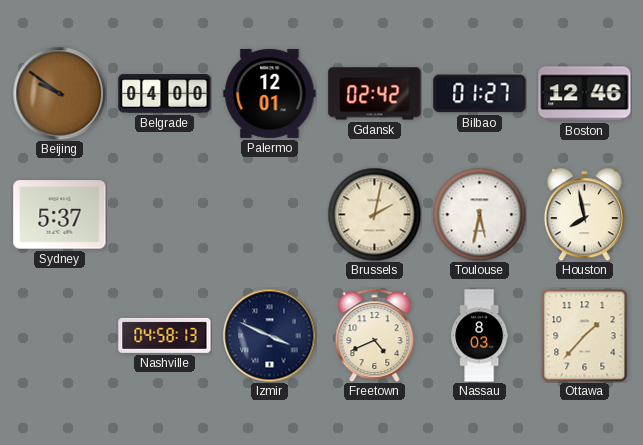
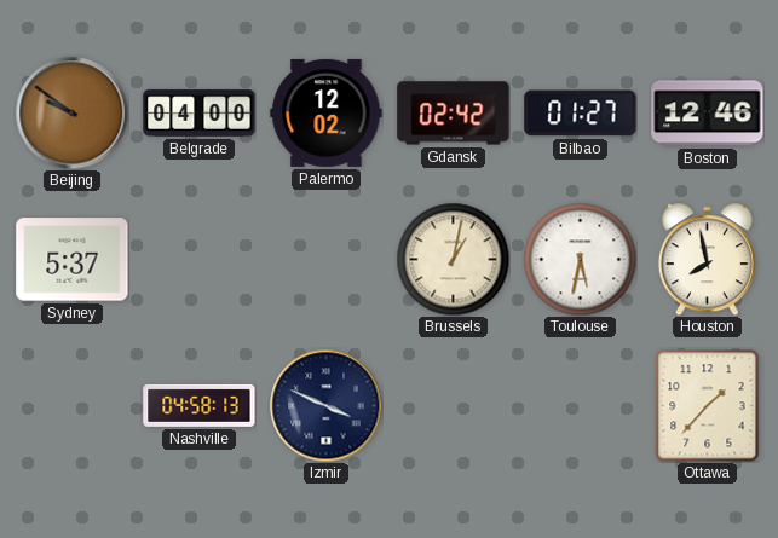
Palermo: 12:01 -> 12:02
Brussels: 2:02 -> 1:02
Freetown: 4:41 -> none
Nassau: 8:03 -> none
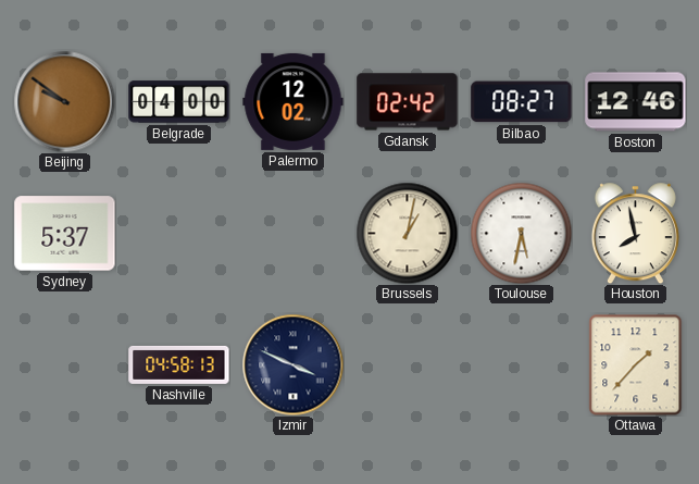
Bilbao: 01:27 -> 08:27
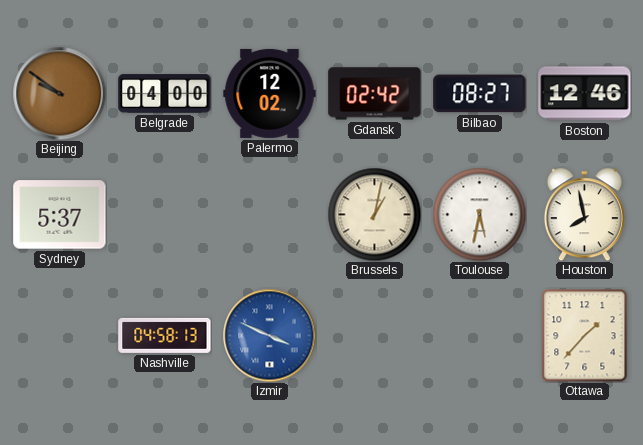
Izmir dial: navy -> blue
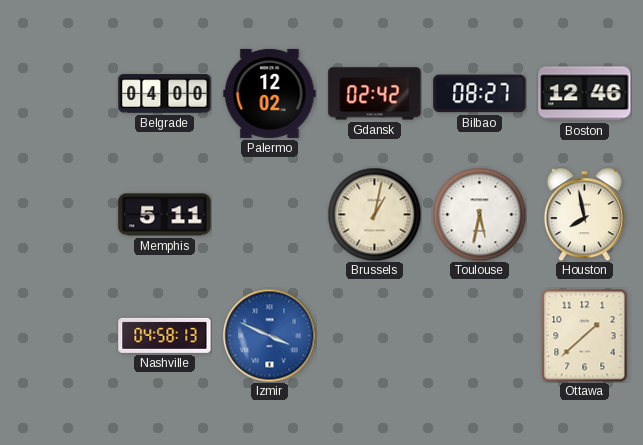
Beijing: 9:51 -> none
Sydney: 5:37 -> none
Memphis: none -> 5:11
Ottawa: 1:37 -> 1:38
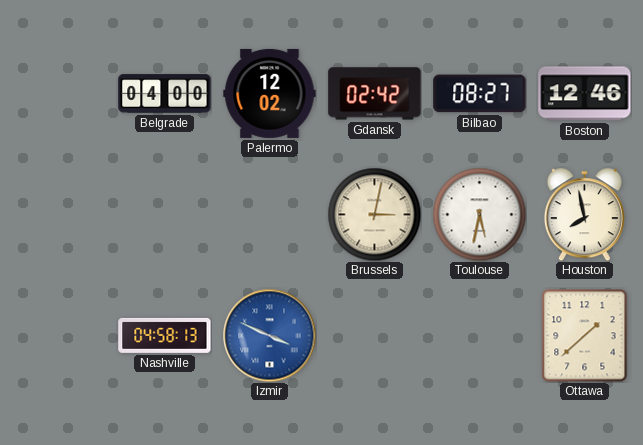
Memphis: 5:11 -> none
Brussels: 1:02 -> 3:02
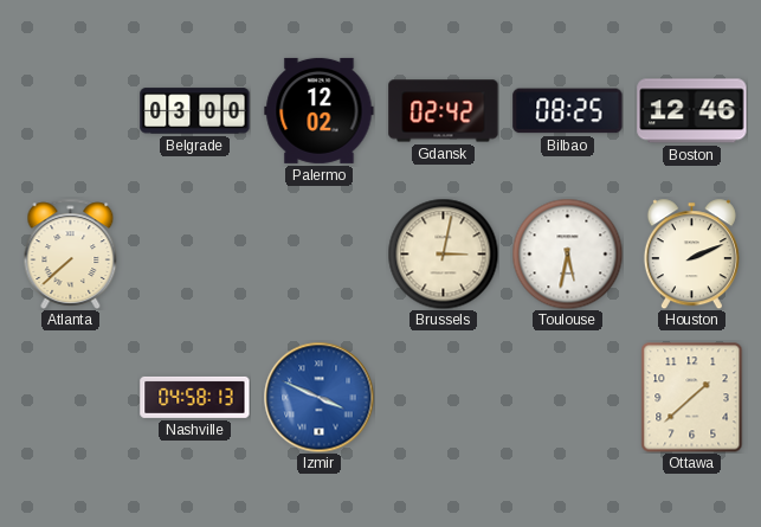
Belgrade: 04:00 -> 03:00
Bilbao: 08:27 -> 08:25
Atlanta: none -> 7:38
Houston: 7:58 -> 2:11
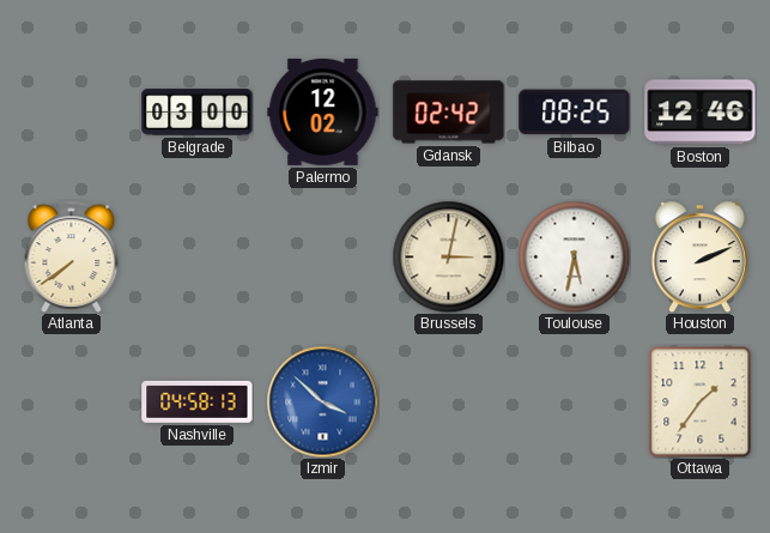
Atlanta: 7:38 -> 7:39
Izmir: 3:49 -> 3:52
Ottawa: 1:38 -> 1:36
